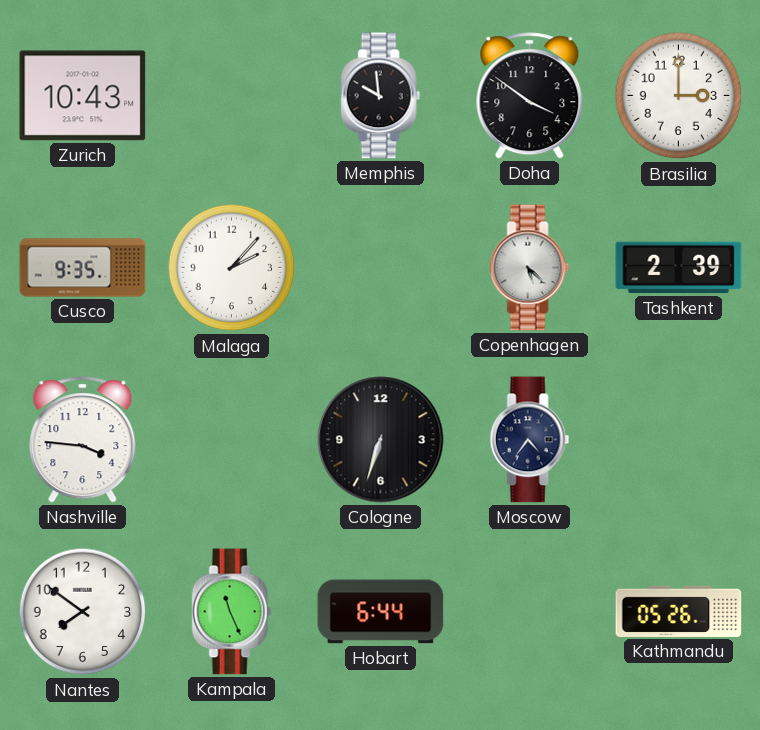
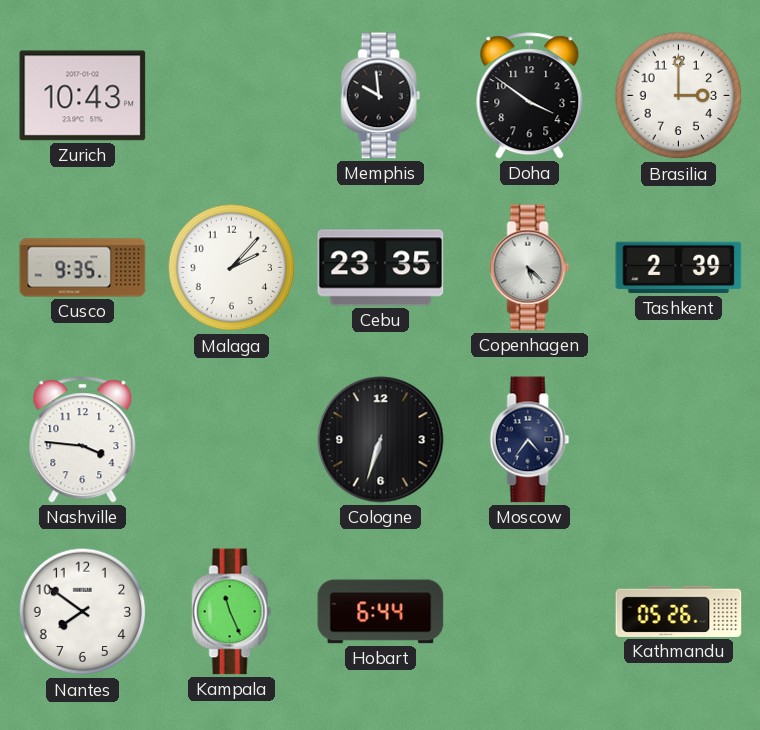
Cebu: none -> 23:35
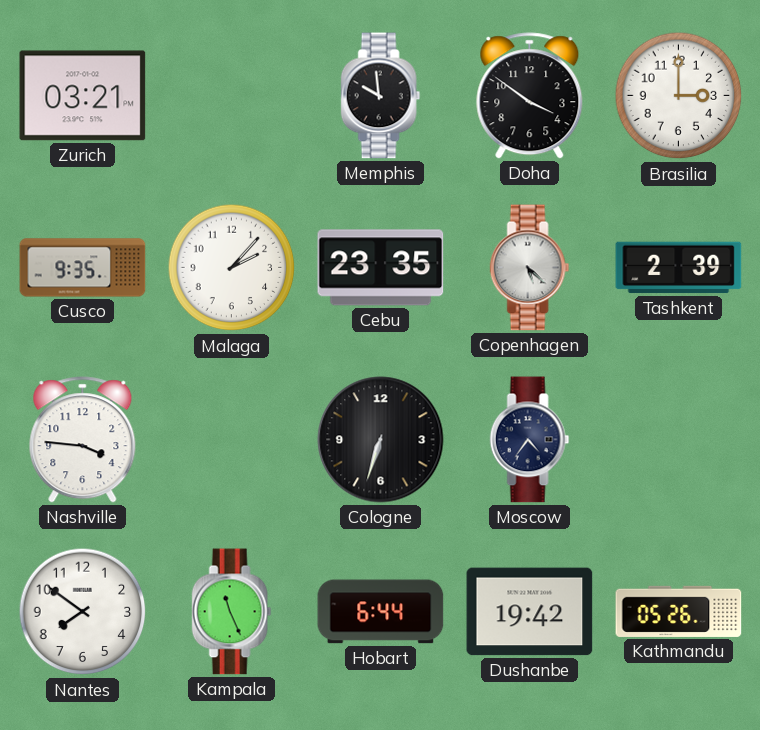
Zurich: 10:43 -> 03:21
Dushanbe: none -> 19:42
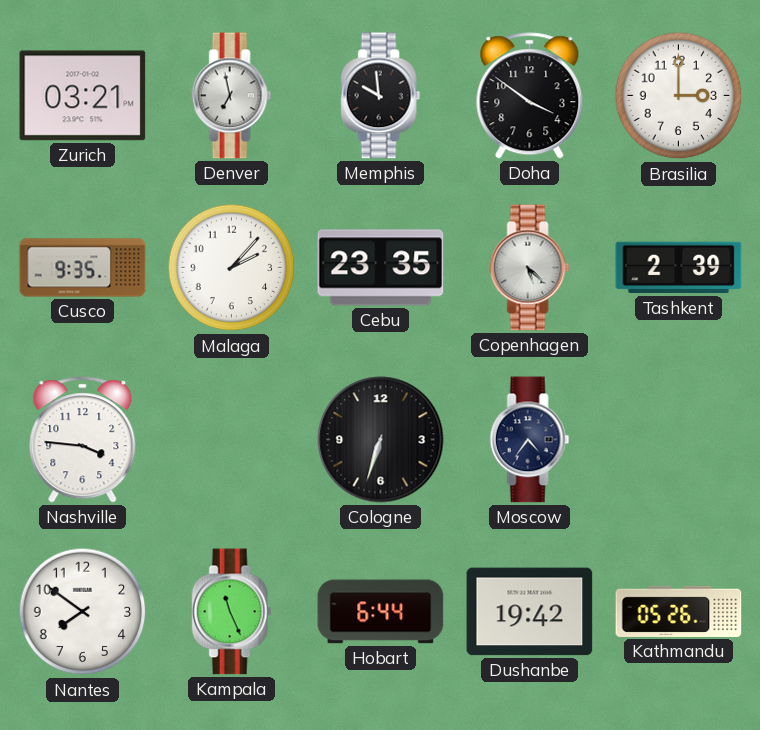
Denver: none -> 6:58
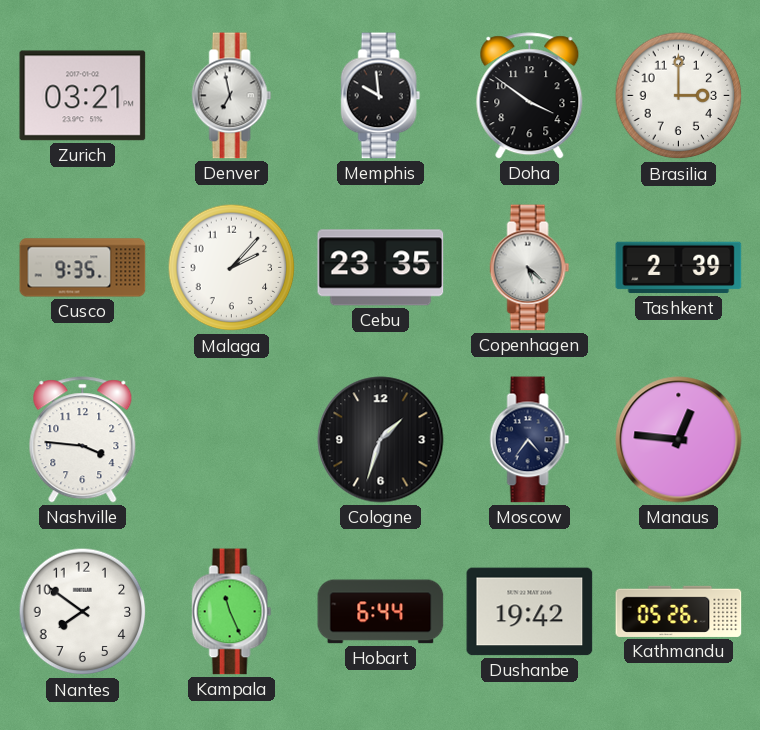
Cologne: 6:33 -> 1:33
Manaus: none -> 12:46
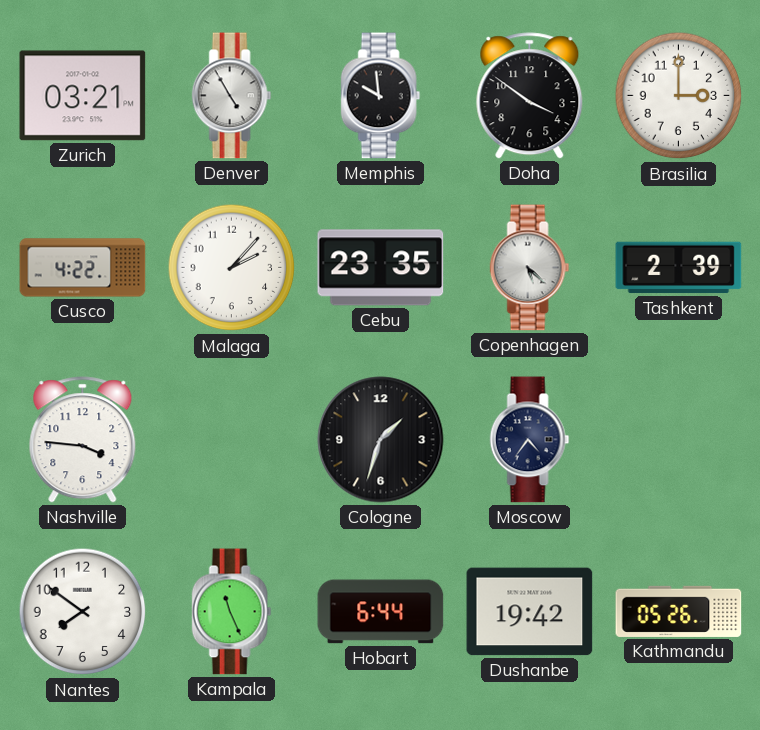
Denver: 6:58 -> 4:55
Cusco: 9:35 -> 4:22
Manaus: 12:46 -> none
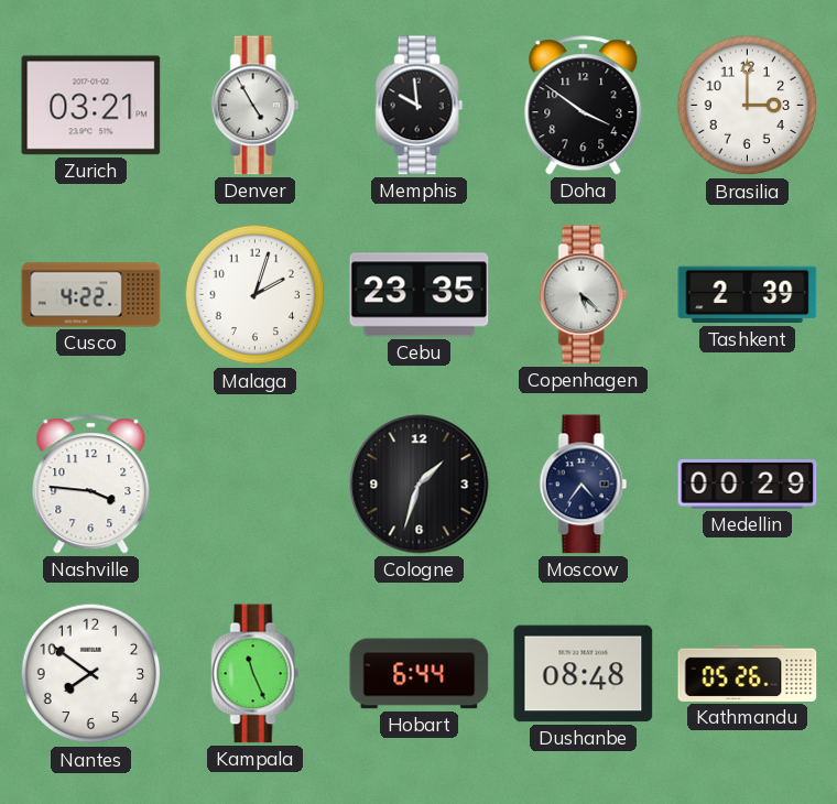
Malaga: 2:07 -> 2:03
Medellin: none -> 00:29
Dushanbe: 19:42 -> 08:48
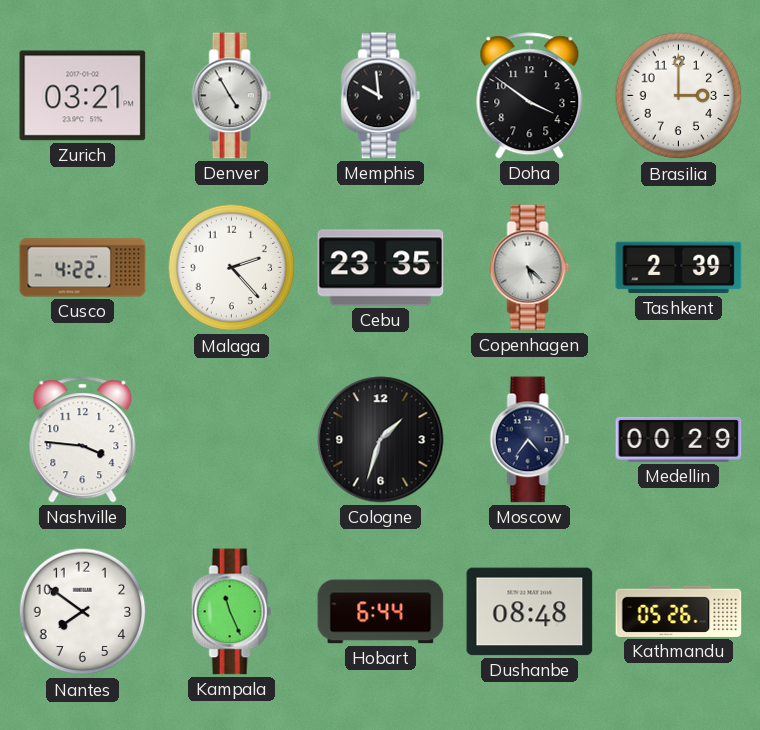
Malaga: 2:03 -> 2:23
